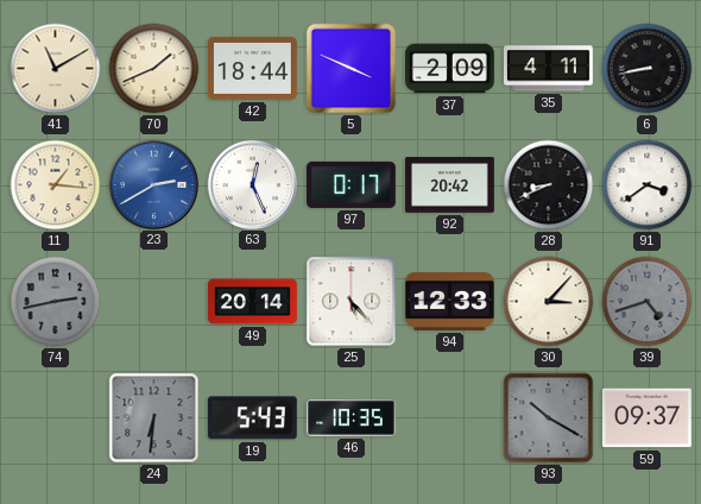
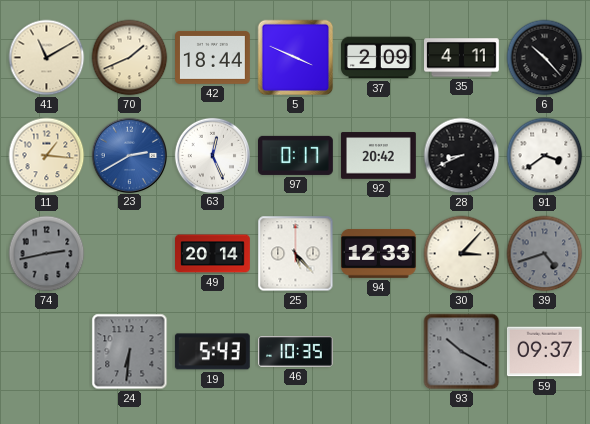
6: 8:43 -> 10:23
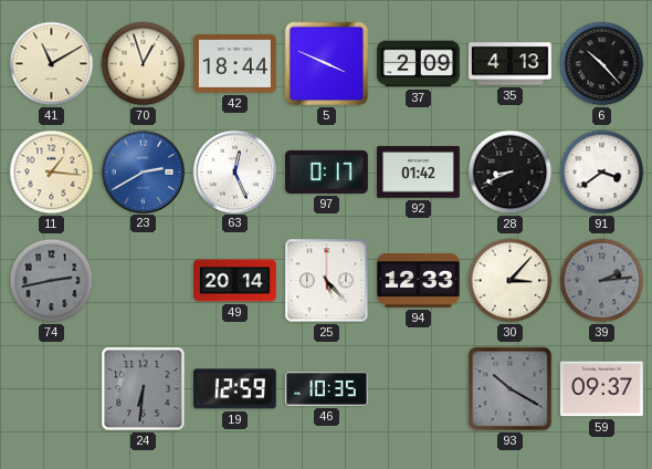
70: 1:41 -> 12:57
35: 4:11 -> 4:13
92: 20:42 -> 01:42
39: 4:42 -> 2:14
19: 5:43 -> 12:59
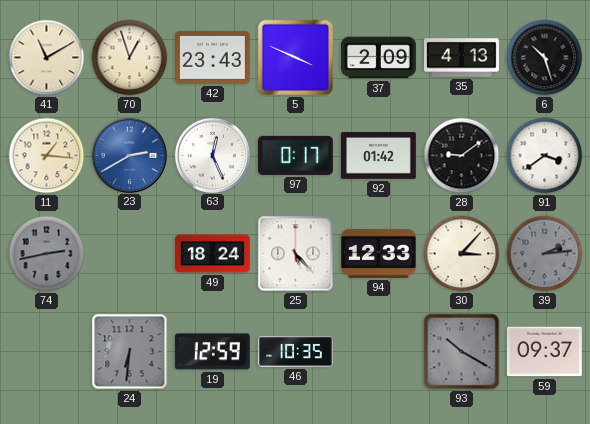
42: 18:44 -> 23:43
6: 10:23 -> 10:27
28: 8:41 -> 9:09
49: 20:14 -> 18:24
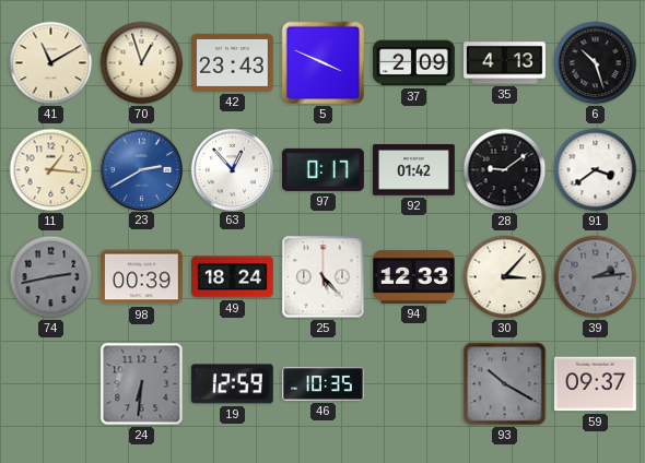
63: 12:26 -> 12:53
98: none -> 00:39
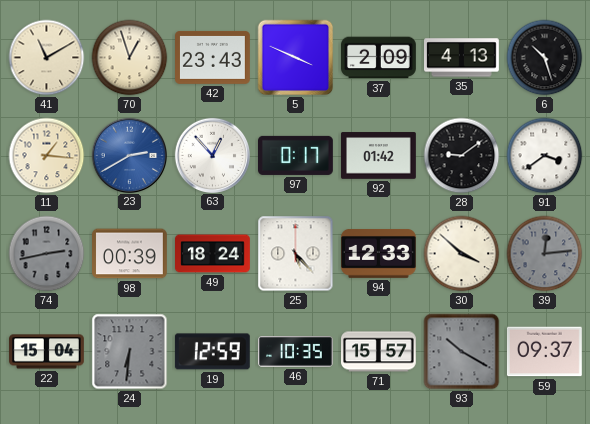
30: 3:07 -> 3:52
39: 2:14 -> 12:14
22: none -> 15:04
71: none -> 15:57
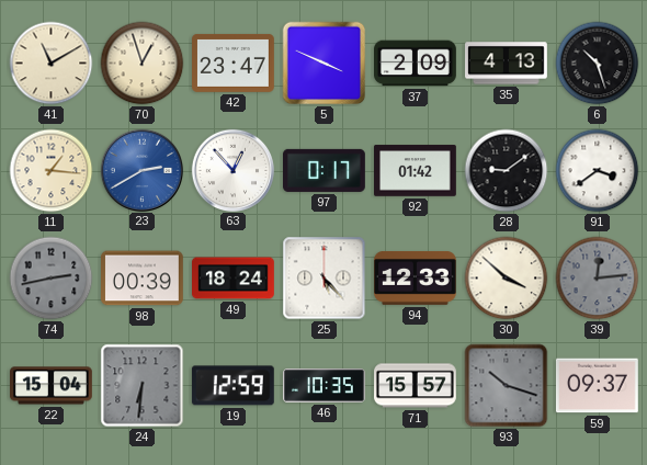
42: 23:43 -> 23:47
93: 10:20 -> 10:18
